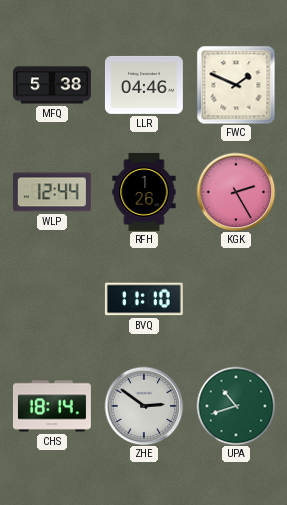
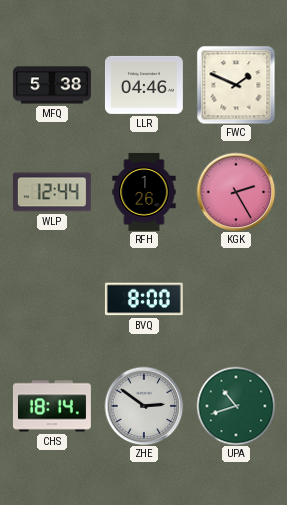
BVQ: 11:10 -> 8:00
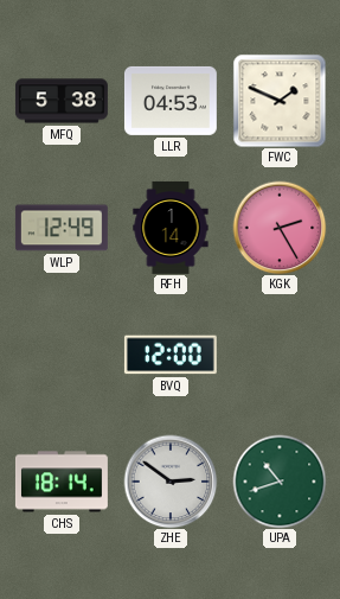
LLR: 04:46 -> 04:53
WLP: 12:44 -> 12:49
RFH: 1:26 -> 1:14
BVQ: 8:00 -> 12:00
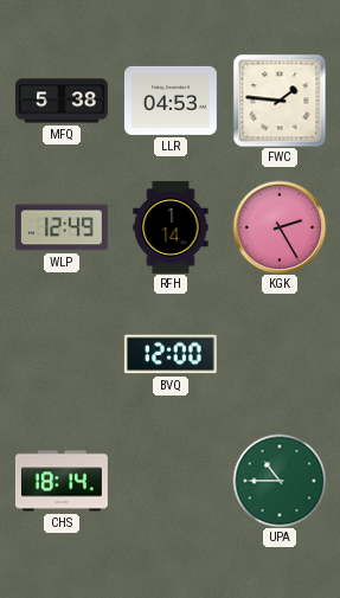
FWC: 1:49 -> 1:46
ZHE: 2:51 -> none
UPA: 10:42 -> 10:45
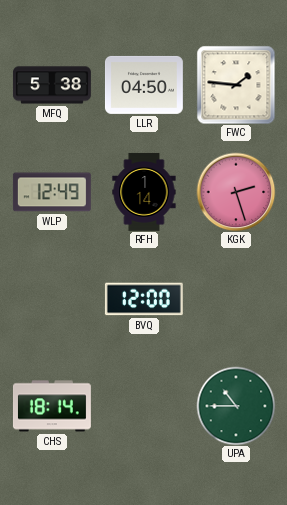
LLR: 04:53 -> 04:50
KGK: 2:25 -> 2:27
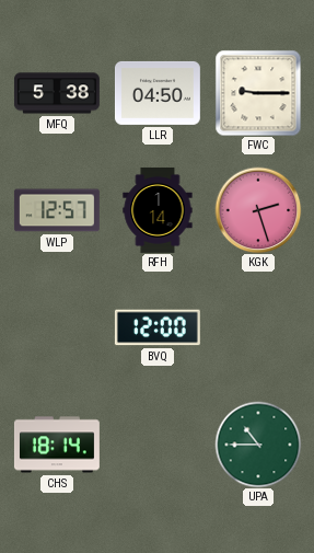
FWC: 1:46 -> 9:15
WLP: 12:49 -> 12:57
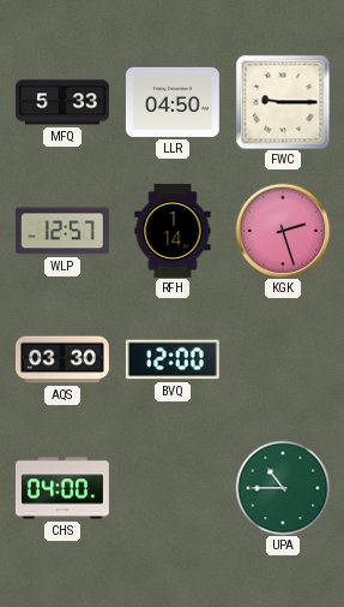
MFQ: 5:38 -> 5:33
AQS: none -> 03:30
CHS: 18:14 -> 04:00
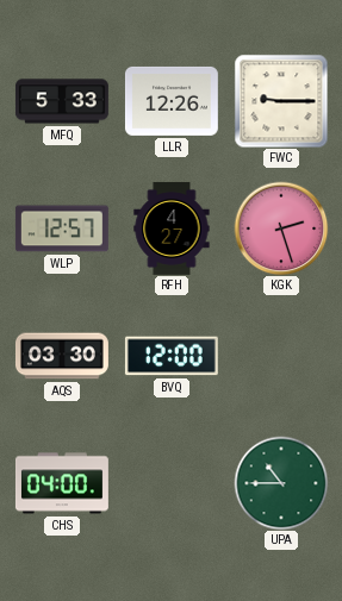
LLR: 04:50 -> 12:26
RFH: 1:14 -> 4:27
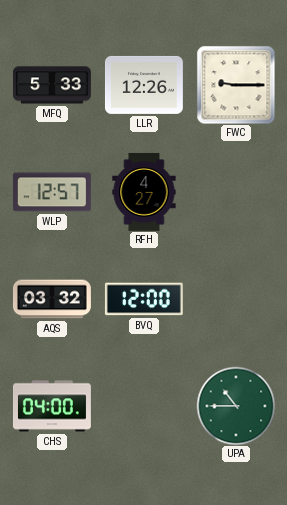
KGK: 2:27 -> none
AQS: 03:30 -> 03:32
